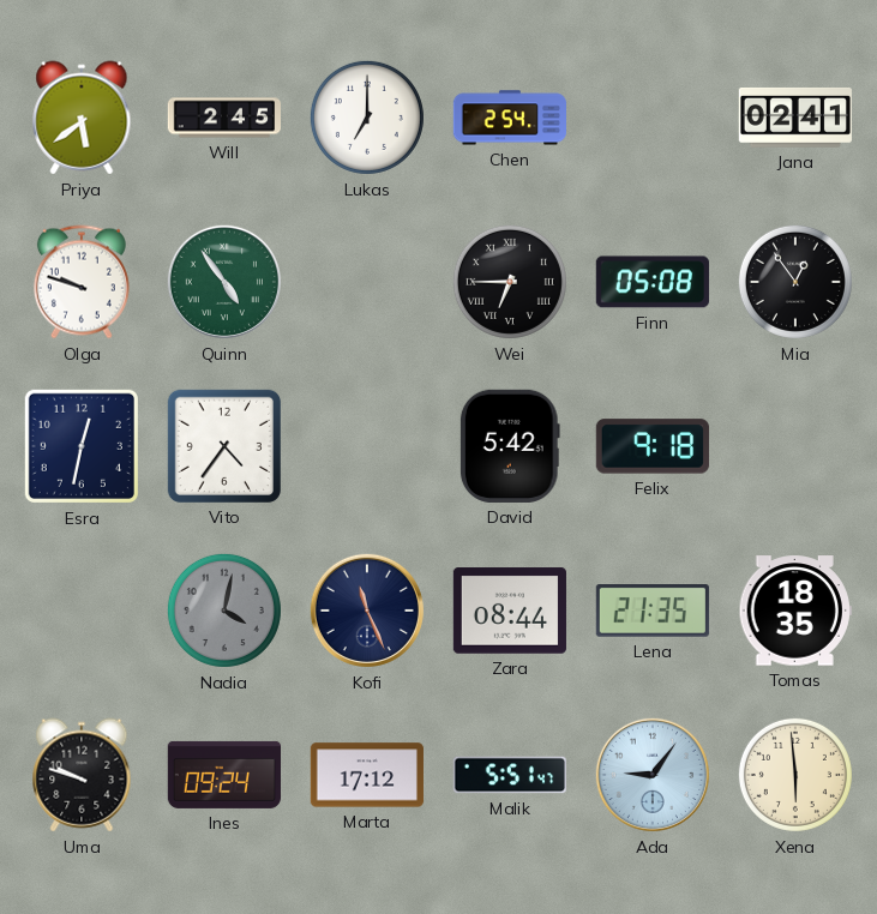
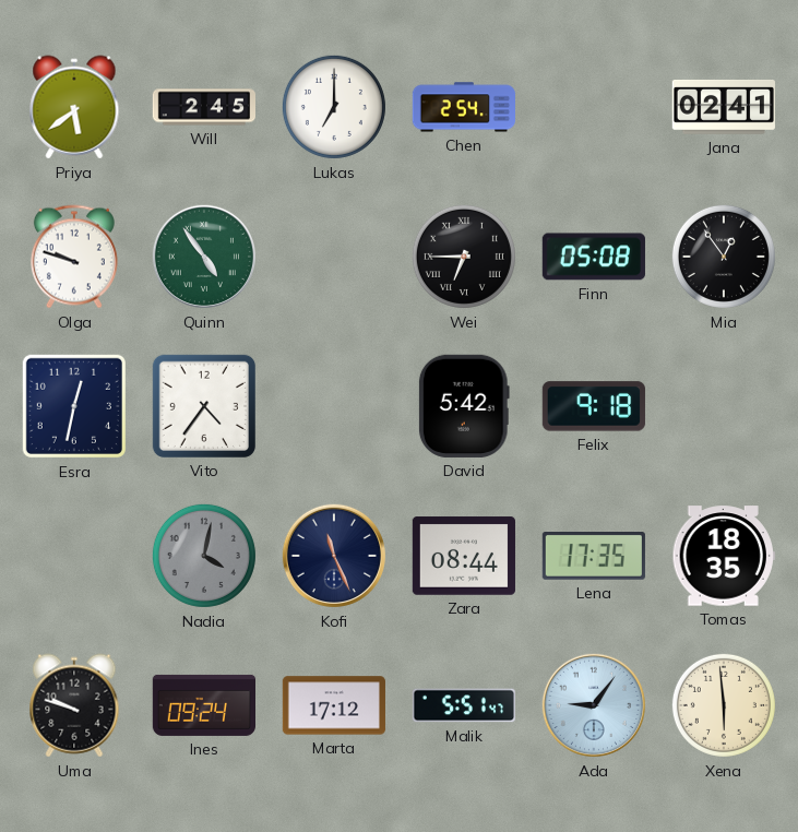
Lena: 21:35 -> 17:35
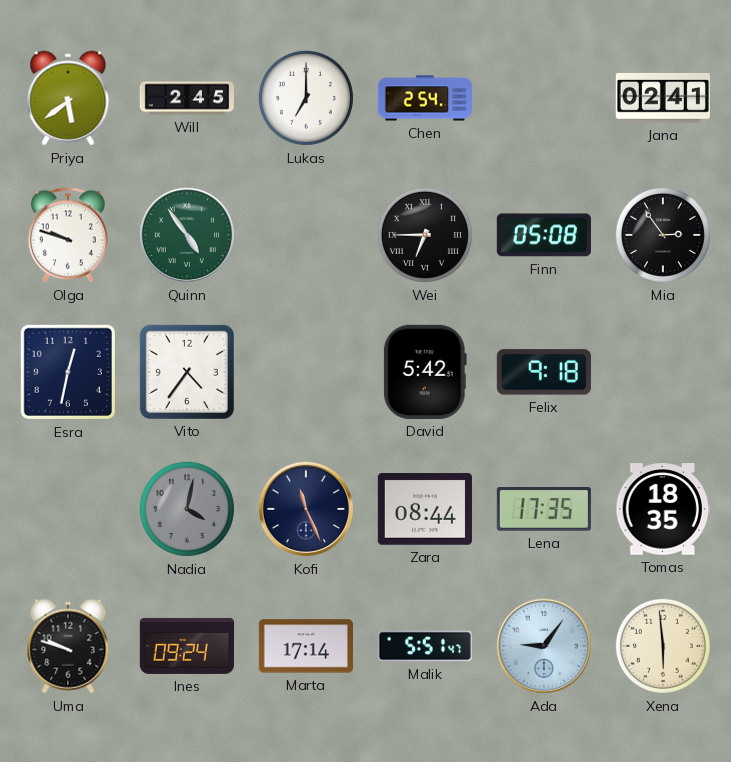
Mia: 12:54 -> 2:54
Marta: 17:12 -> 17:14
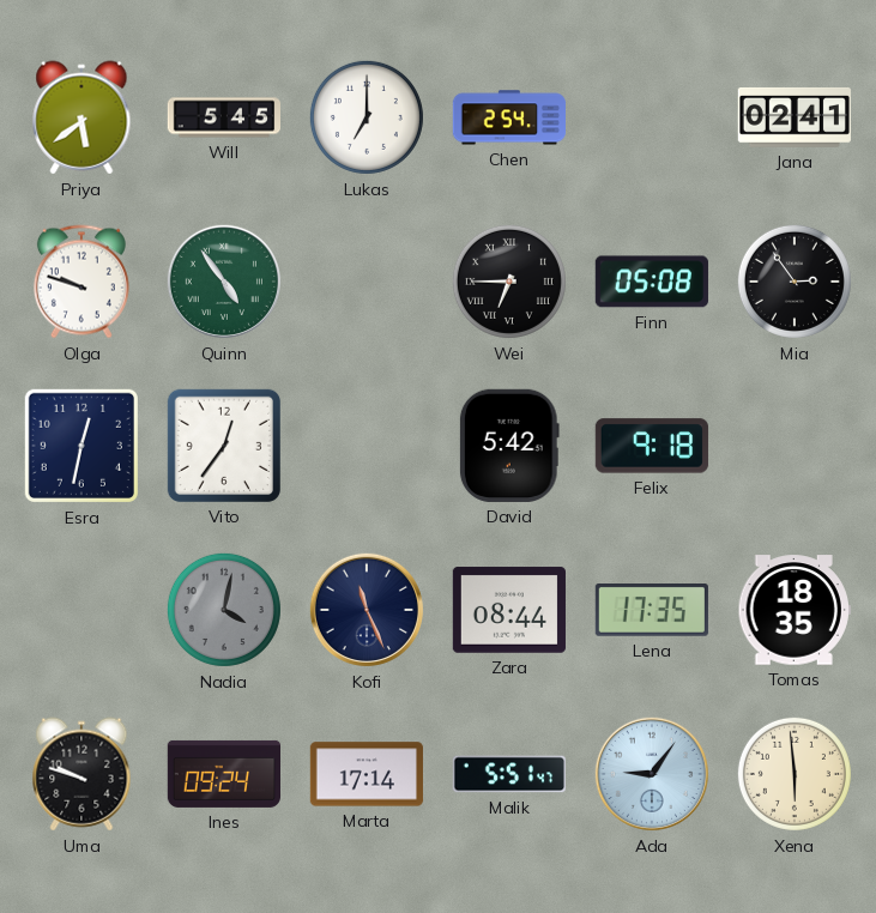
Will: 2:45 -> 5:45
Vito: 4:36 -> 12:36
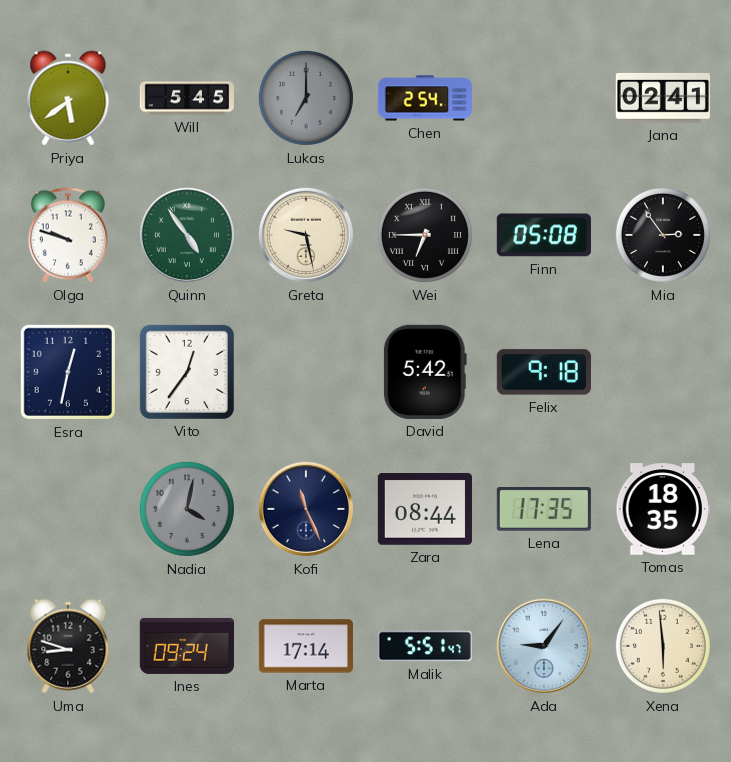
Lukas dial: white -> grey
Greta: none -> 9:28
Uma: 9:48 -> 8:48
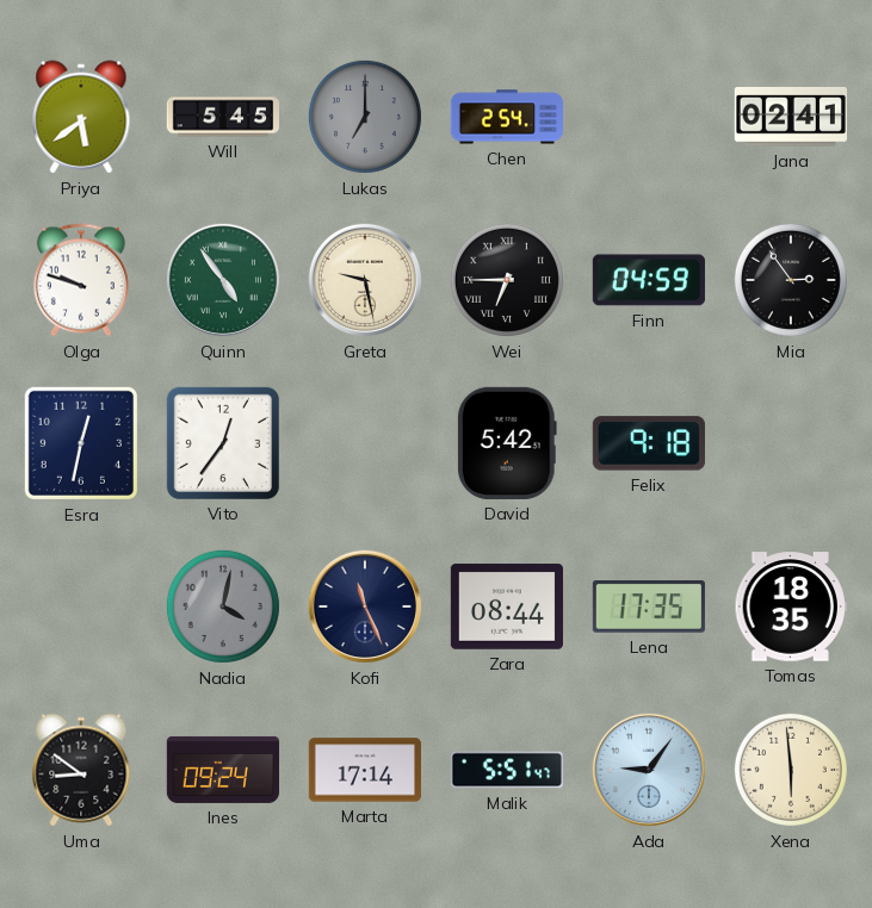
Finn: 05:08 -> 04:59
Uma: 8:48 -> 8:51
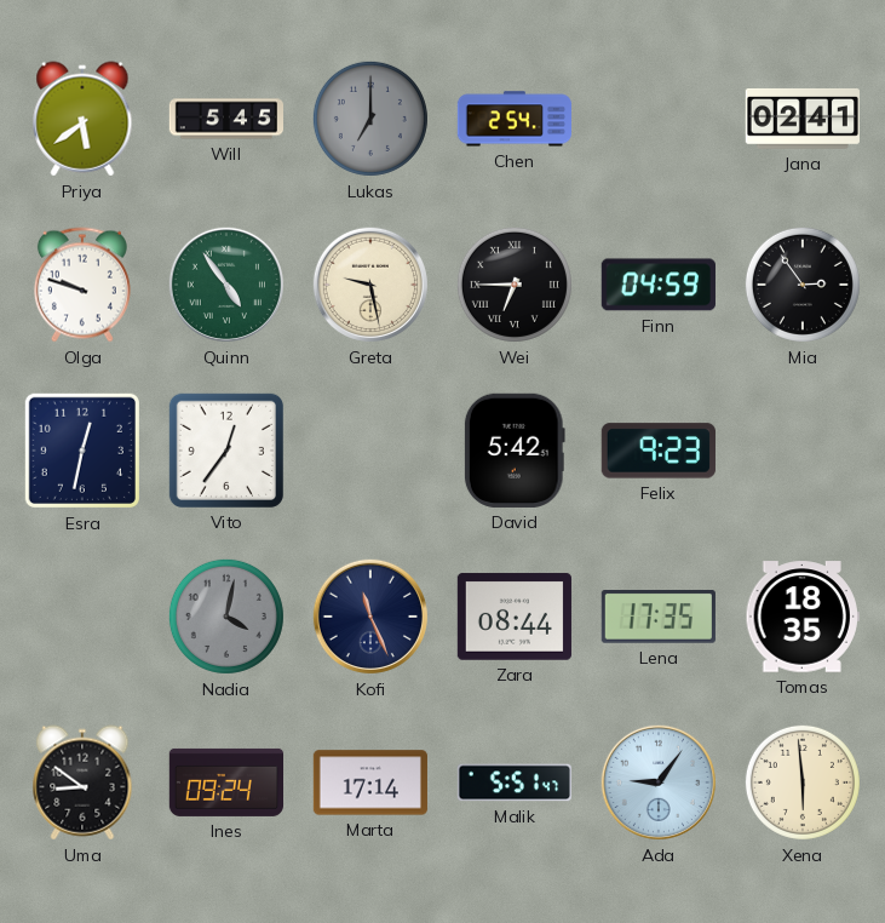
Felix: 9:18 -> 9:23
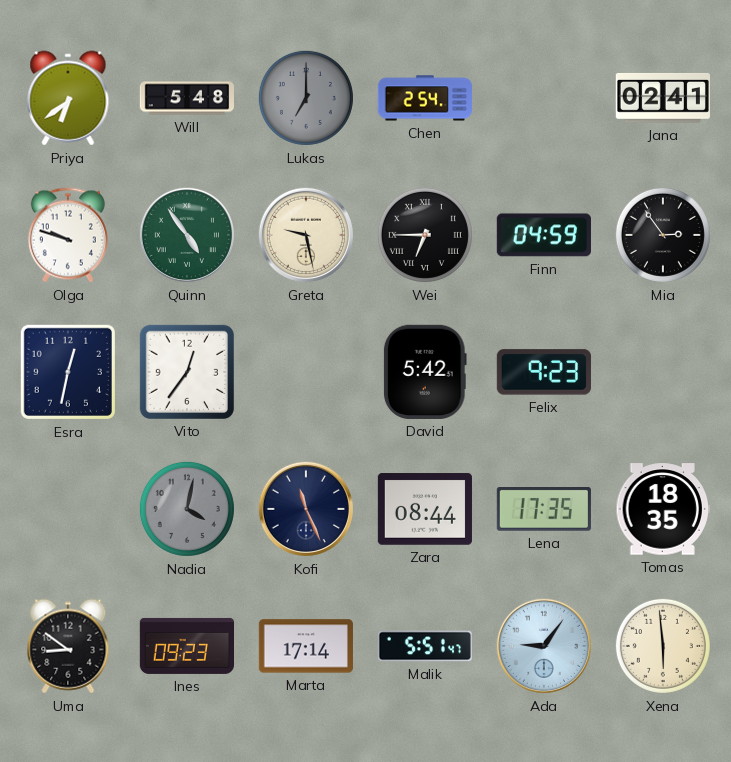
Priya: 5:39 -> 6:39
Will: 5:45 -> 5:48
Ines: 09:24 -> 09:23
